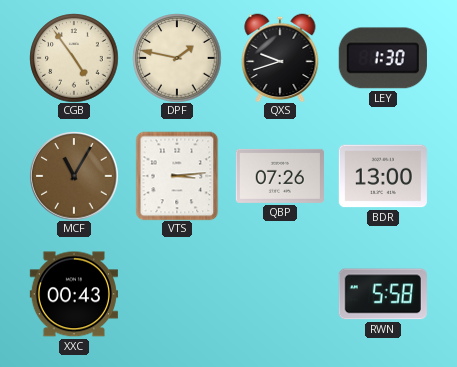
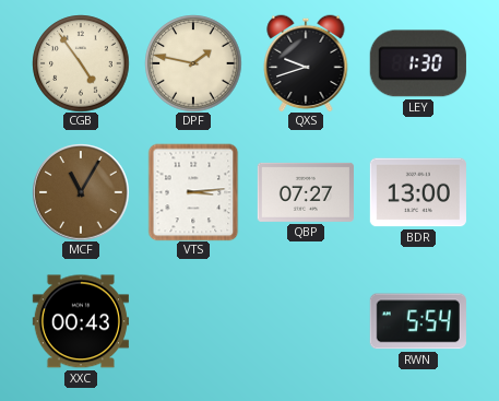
QBP: 07:26 -> 07:27
RWN: 5:58 -> 5:54
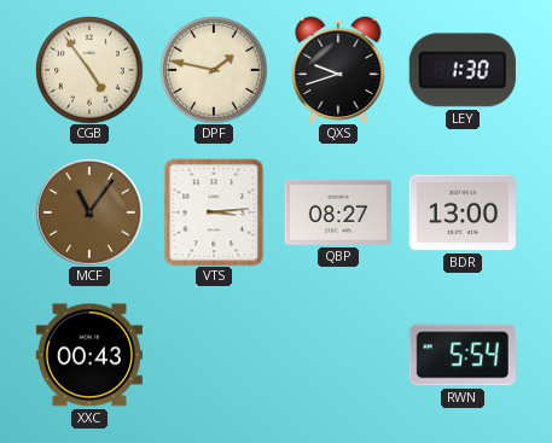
MCF: 11:05 -> 11:06
QBP: 07:27 -> 08:27
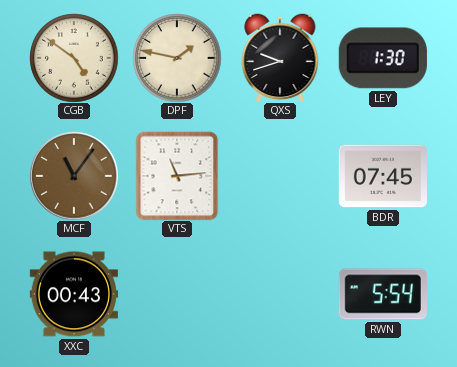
CGB: 4:54 -> 4:51
VTS: 3:14 -> 11:14
QBP: 08:27 -> none
BDR: 13:00 -> 07:45
